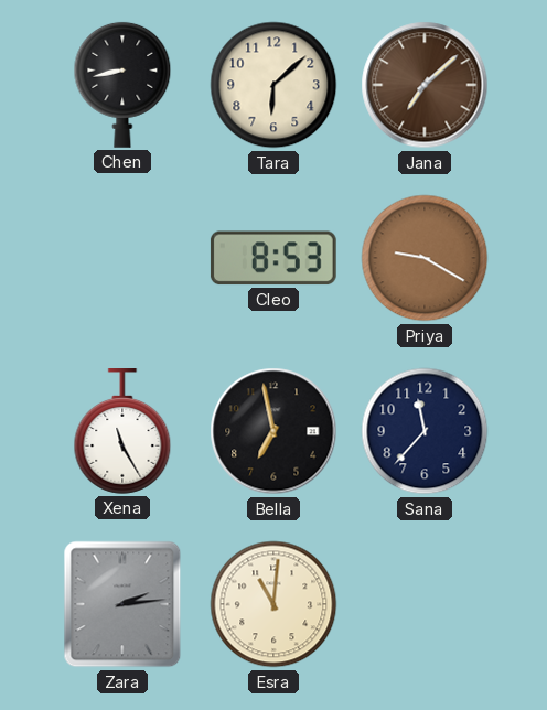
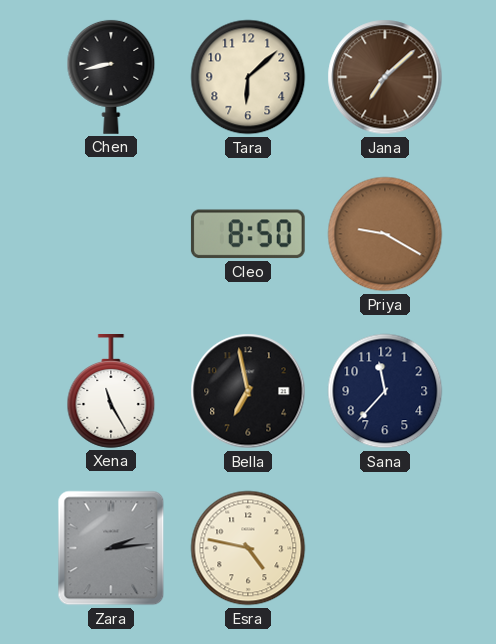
Cleo: 8:53 -> 8:50
Esra: 11:01 -> 4:47
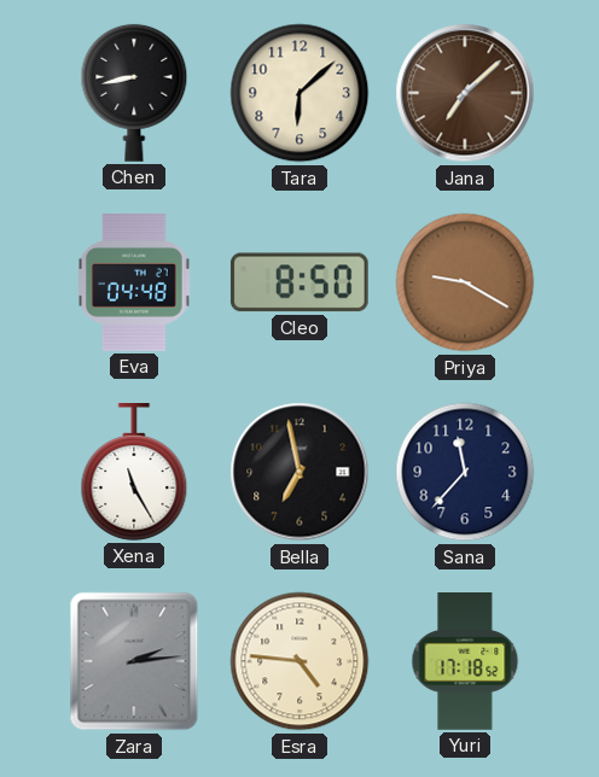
Eva: none -> 04:48
Esra: 4:47 -> 4:46
Yuri: none -> 17:18
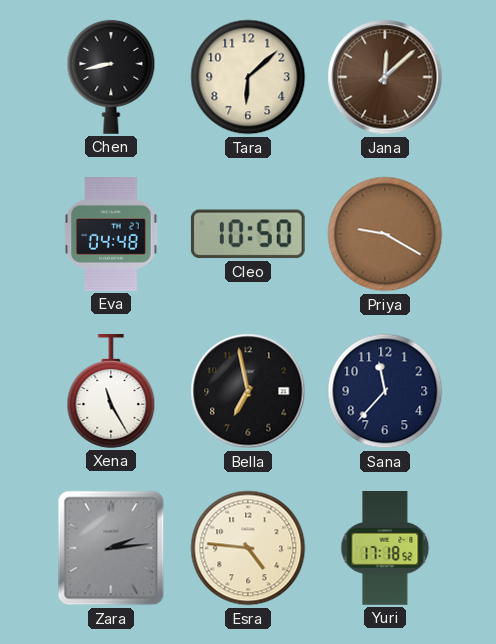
Jana: 7:08 -> 12:08
Cleo: 8:50 -> 10:50
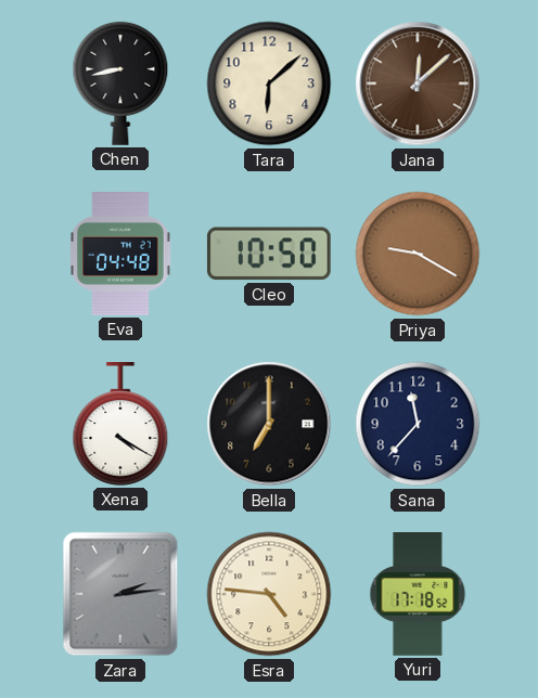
Xena: 11:25 -> 4:20
Bella: 6:58 -> 7:00
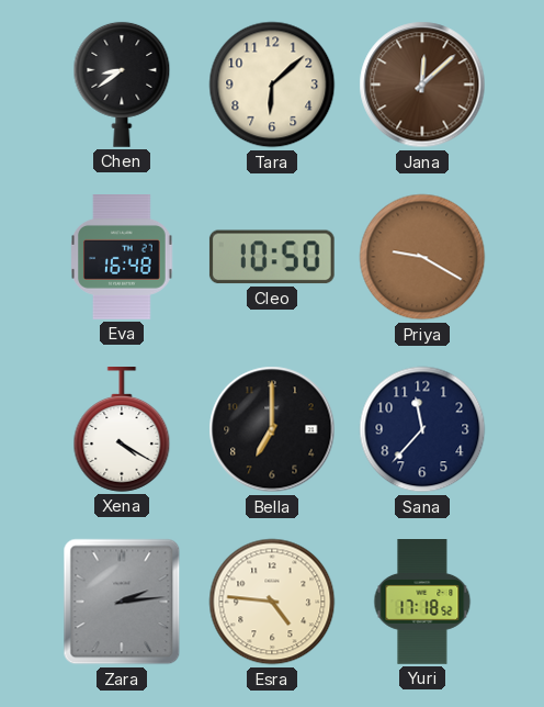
Chen: 8:43 -> 8:39
Eva: 04:48 -> 16:48
